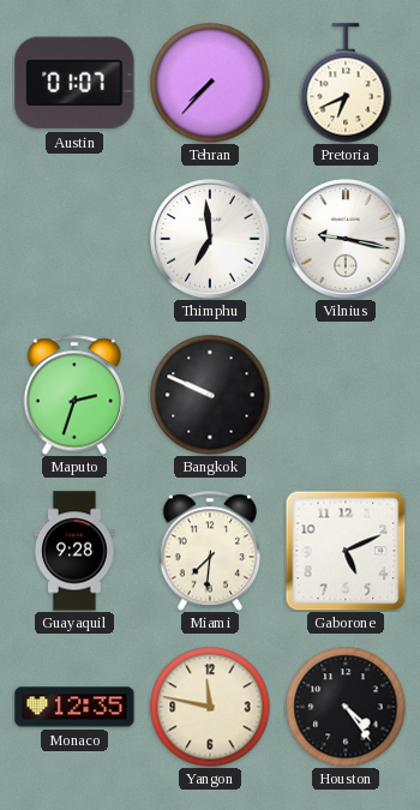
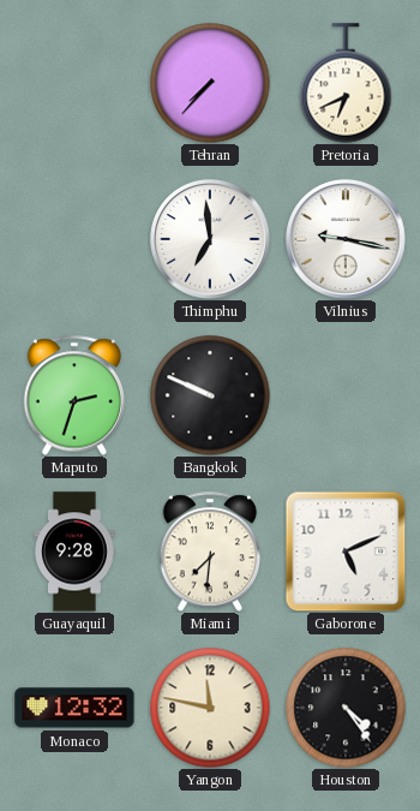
Austin: 01:07 -> none
Monaco: 12:35 -> 12:32
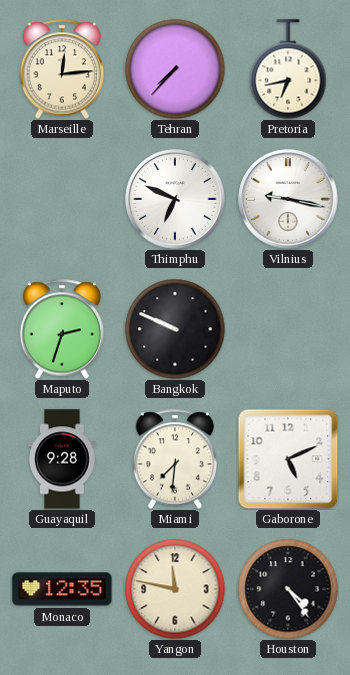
Marseille: none -> 12:14
Pretoria: 6:41 -> 6:43
Thimphu: 6:59 -> 6:49
Monaco: 12:32 -> 12:35
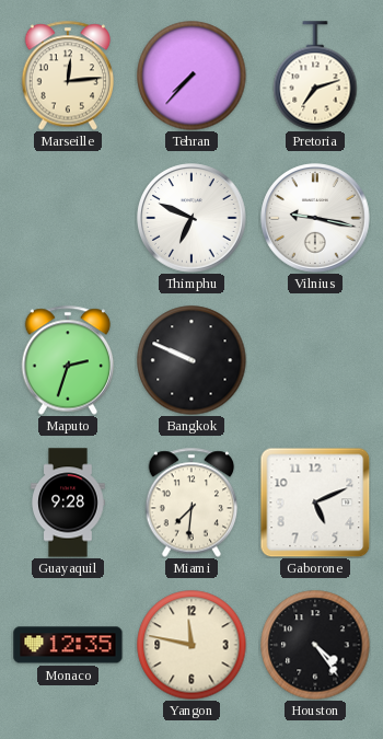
Pretoria: 6:43 -> 7:12
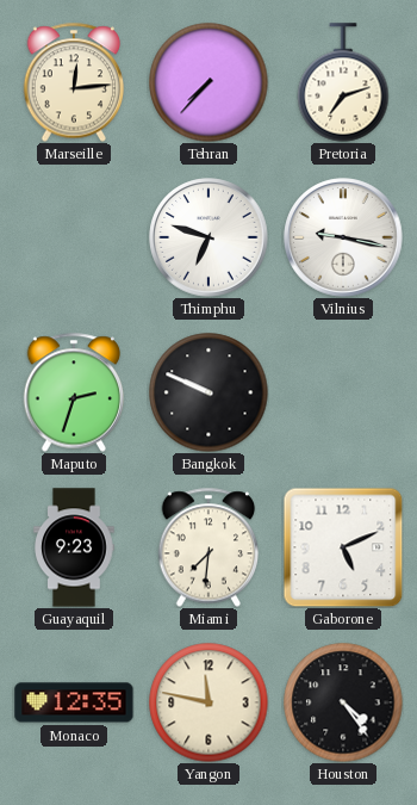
Thimphu: 6:49 -> 6:48
Guayaquil: 9:28 -> 9:23
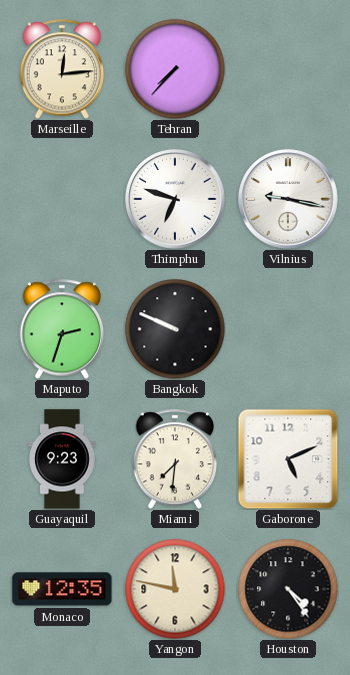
Pretoria: 7:12 -> none
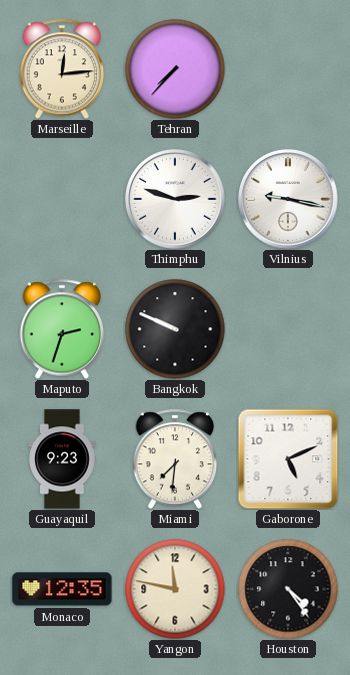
Thimphu: 6:48 -> 2:48
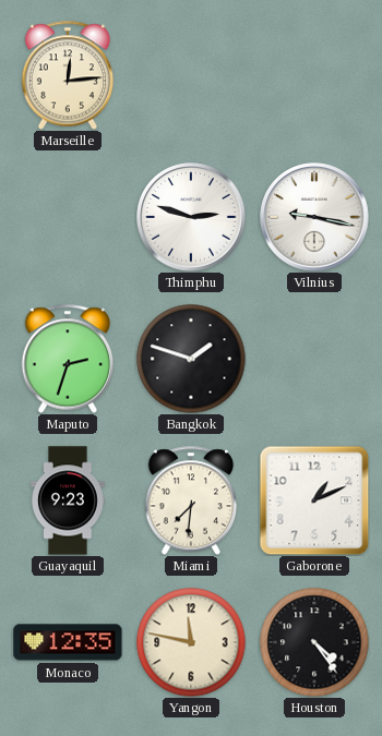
Tehran: 7:37 -> none
Bangkok: 9:49 -> 1:48
Gaborone: 5:11 -> 1:11
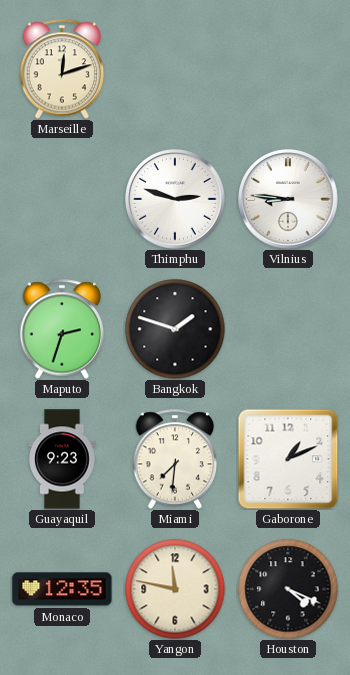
Marseille: 12:14 -> 12:12
Vilnius: 9:17 -> 8:46
Houston: 4:24 -> 4:19
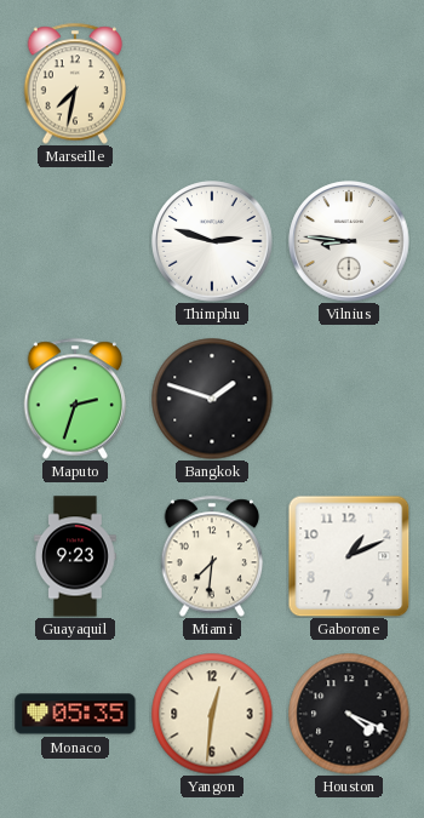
Marseille: 12:12 -> 7:32
Monaco: 12:35 -> 05:35
Yangon: 11:47 -> 12:31
